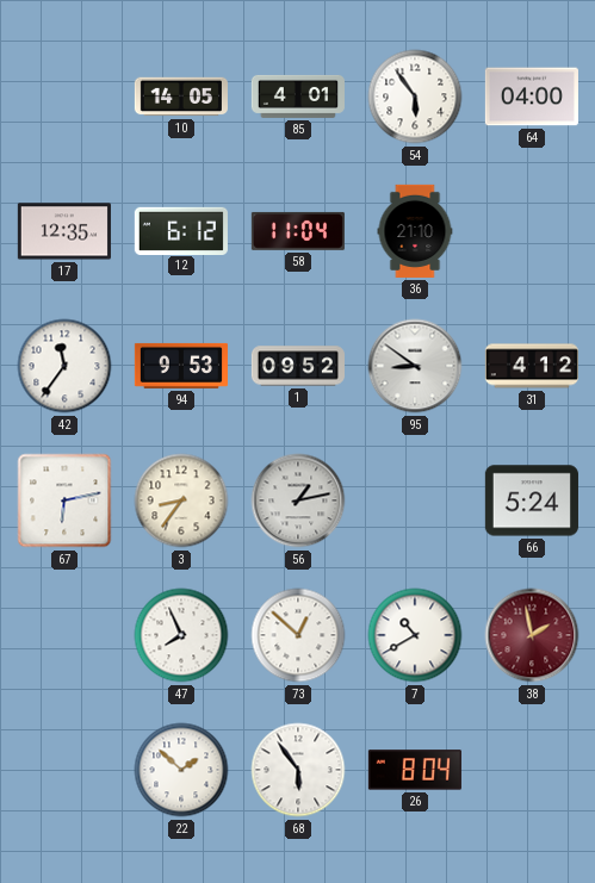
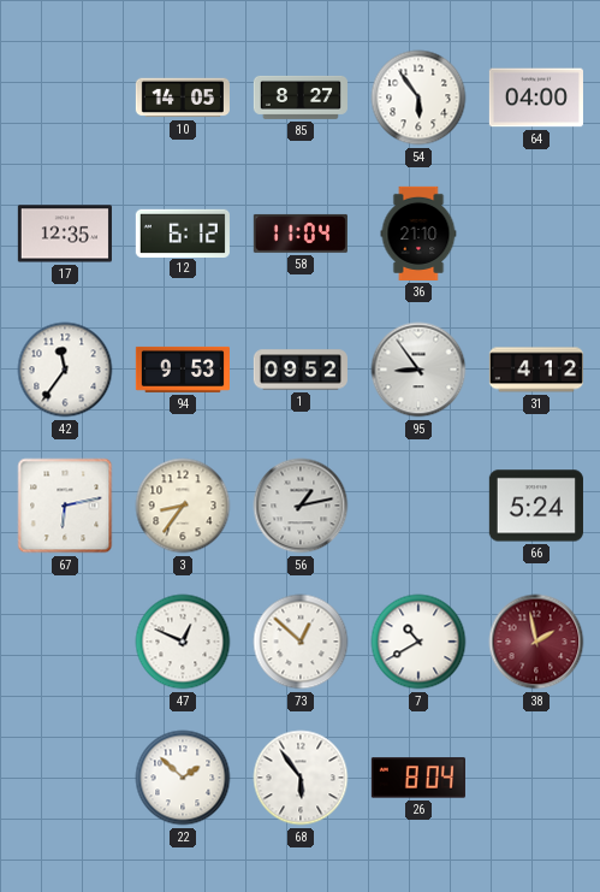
85: 4:01 -> 8:27
95: 8:51 -> 8:54
47: 7:56 -> 12:49
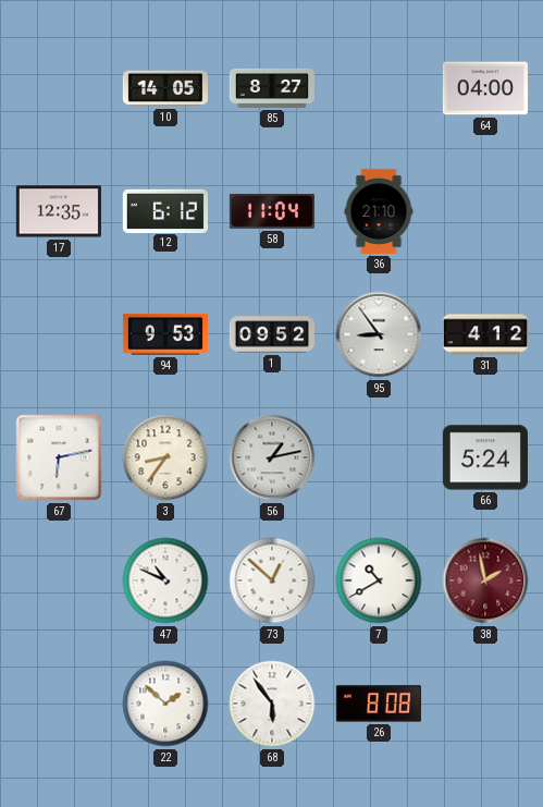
54: 5:54 -> none
42: 11:36 -> none
47: 12:49 -> 10:49
26: 8:04 -> 8:08
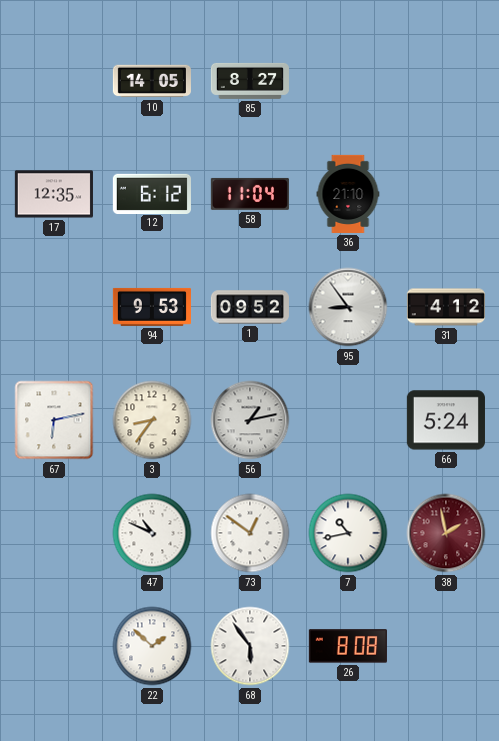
64: 04:00 -> none
73: 12:52 -> 12:51
7: 10:40 -> 10:43
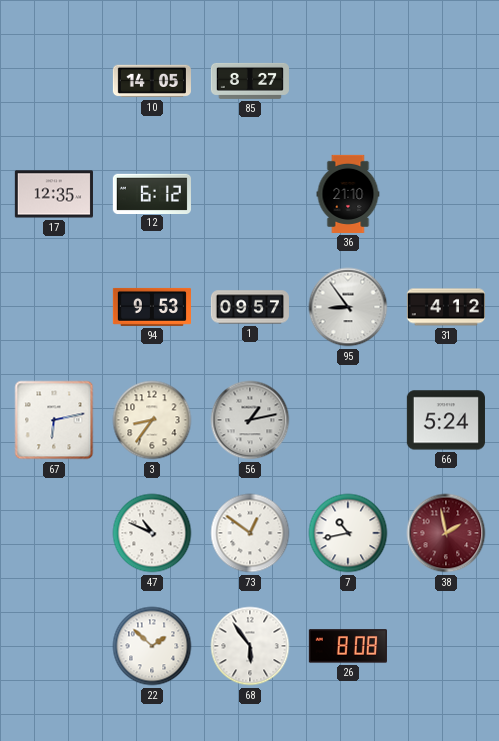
58: 11:04 -> none
1: 09:52 -> 09:57
